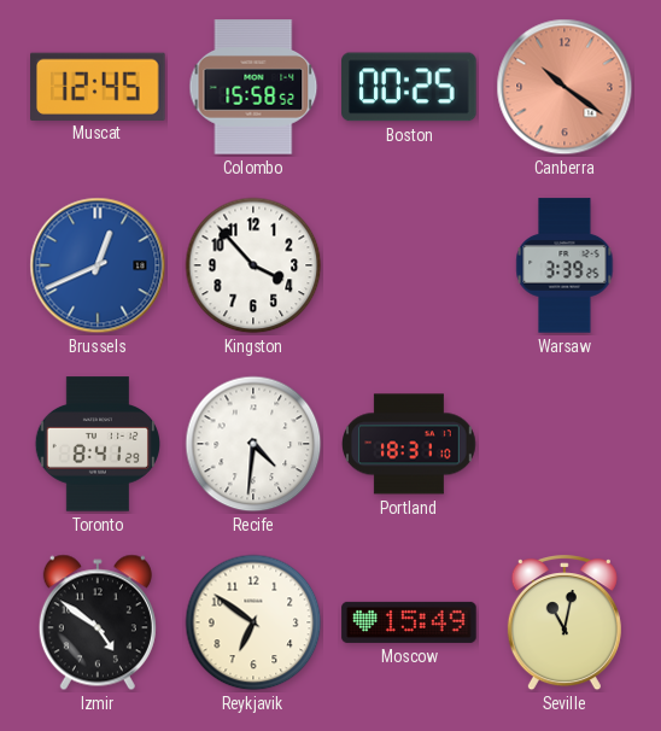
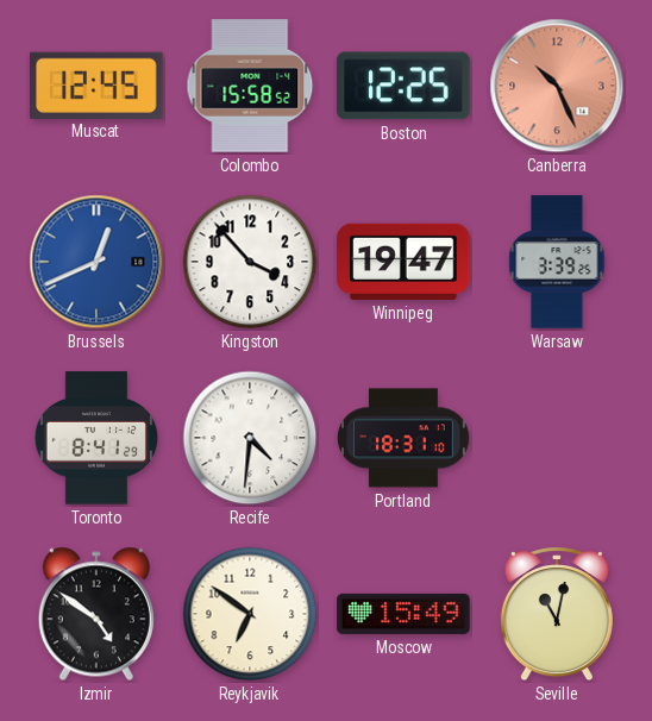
Boston: 00:25 -> 12:25
Canberra: 10:21 -> 10:26
Winnipeg: none -> 19:47
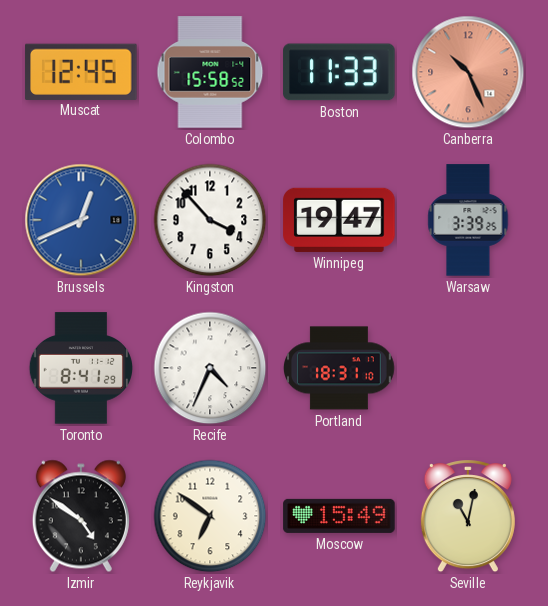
Boston: 12:25 -> 11:33
Recife: 4:31 -> 4:34
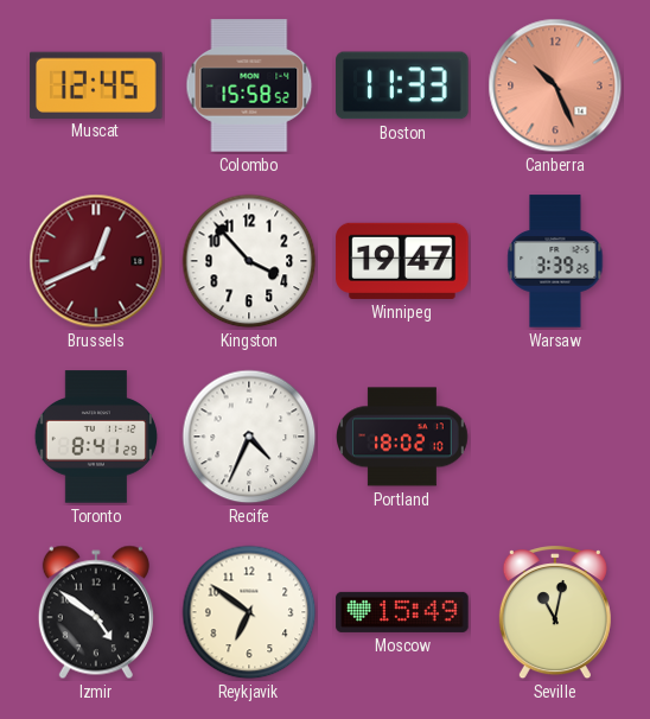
Brussels dial: blue -> burgundy
Portland: 18:31 -> 18:02
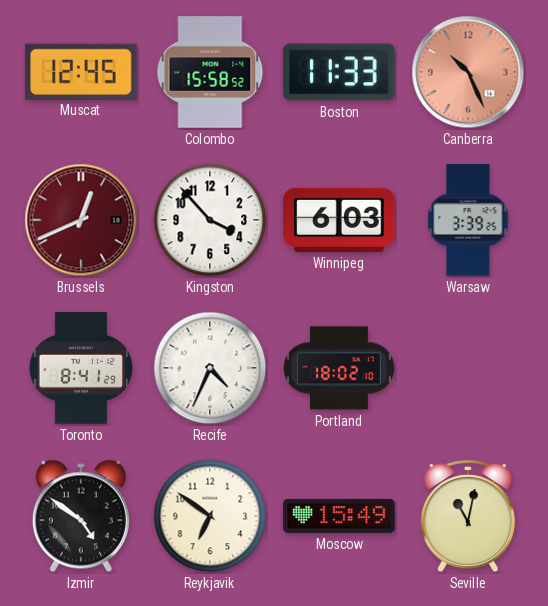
Winnipeg: 19:47 -> 6:03
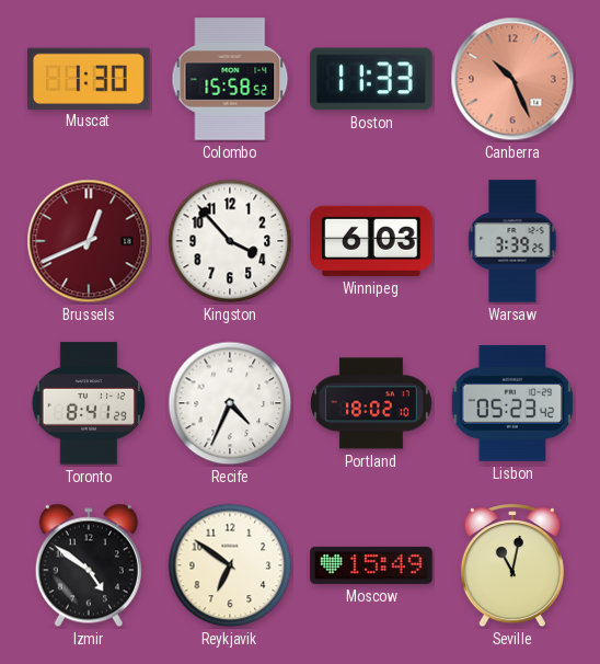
Muscat: 12:45 -> 1:30
Lisbon: none -> 05:23
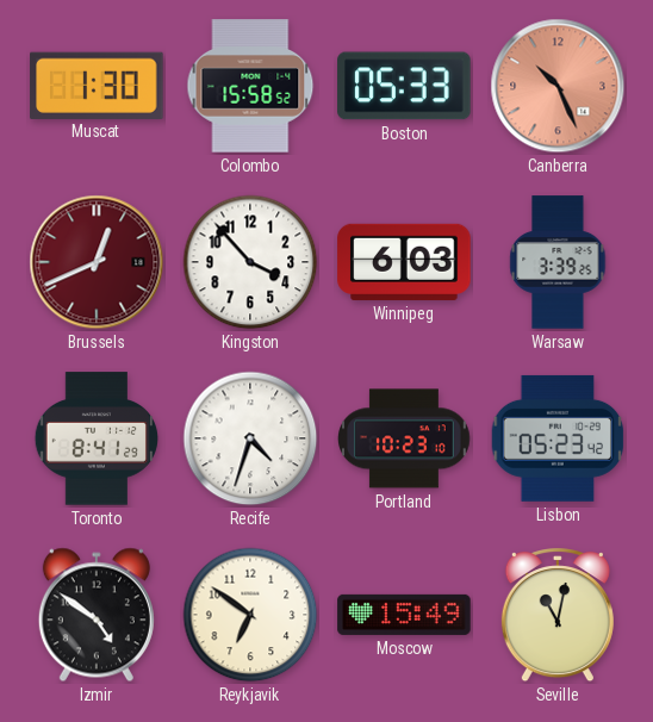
Boston: 11:33 -> 05:33
Recife: 4:34 -> 4:33
Portland: 18:02 -> 10:23
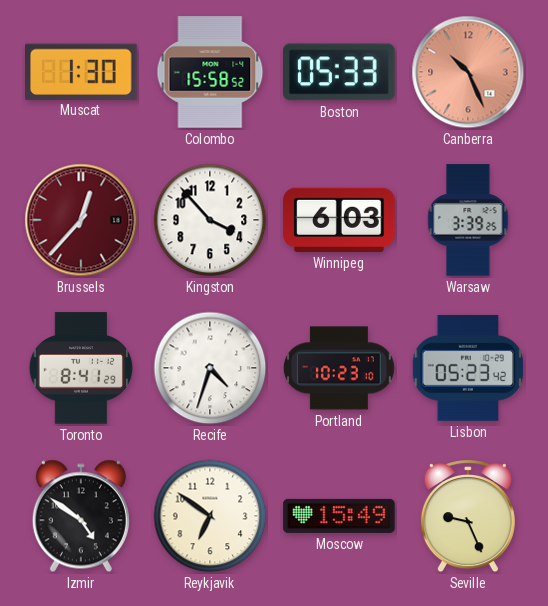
Brussels: 12:41 -> 12:37
Seville: 11:02 -> 9:26
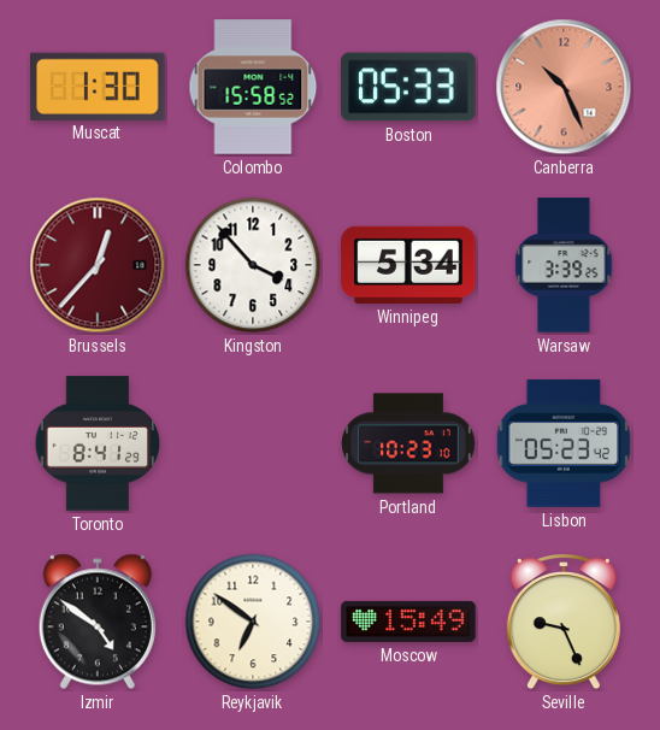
Winnipeg: 6:03 -> 5:34
Recife: 4:33 -> none
